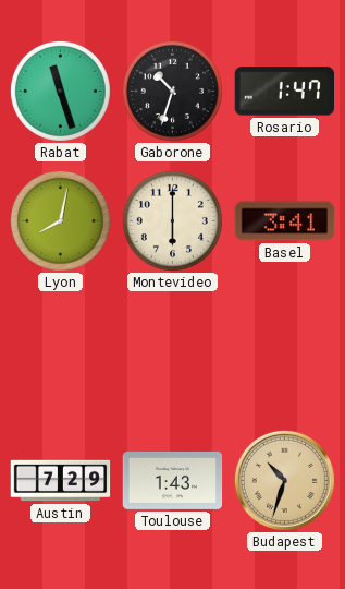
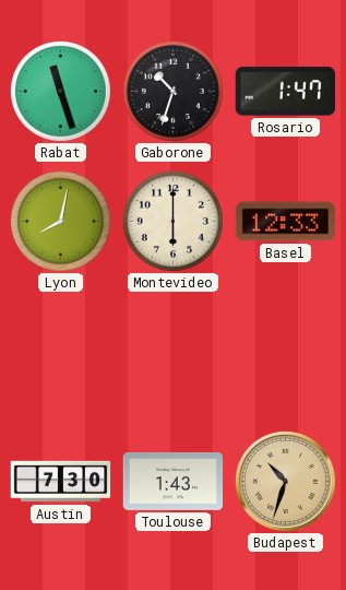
Basel: 3:41 -> 12:33
Austin: 7:29 -> 7:30
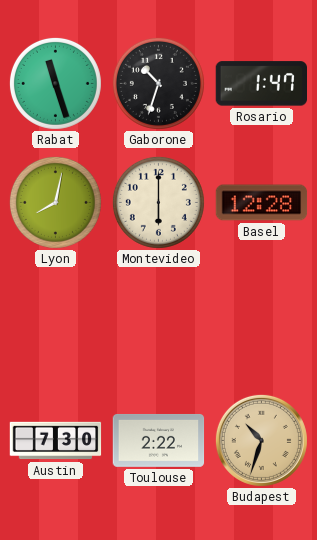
Basel: 12:33 -> 12:28
Toulouse: 1:43 -> 2:22
